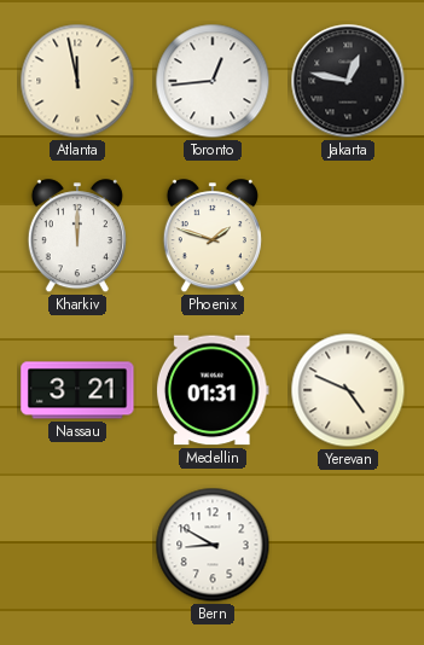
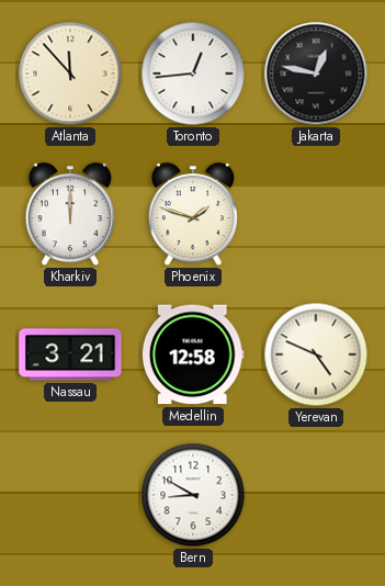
Atlanta: 11:58 -> 11:53
Medellin: 01:31 -> 12:58
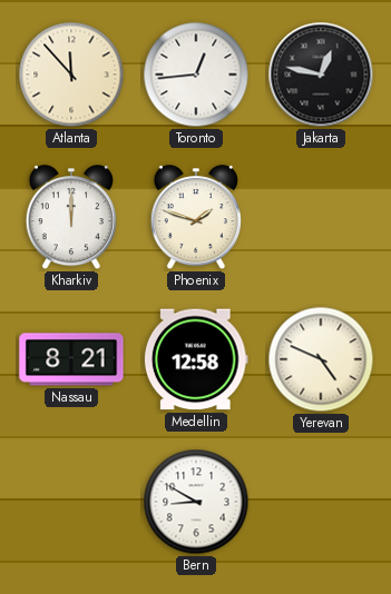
Nassau: 3:21 -> 8:21
